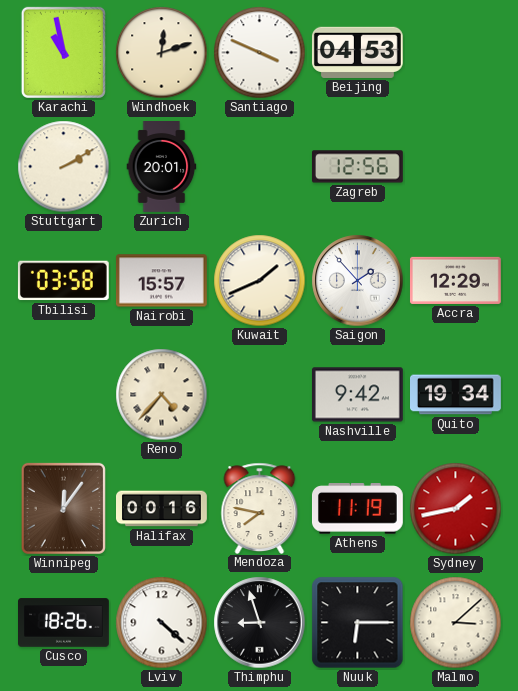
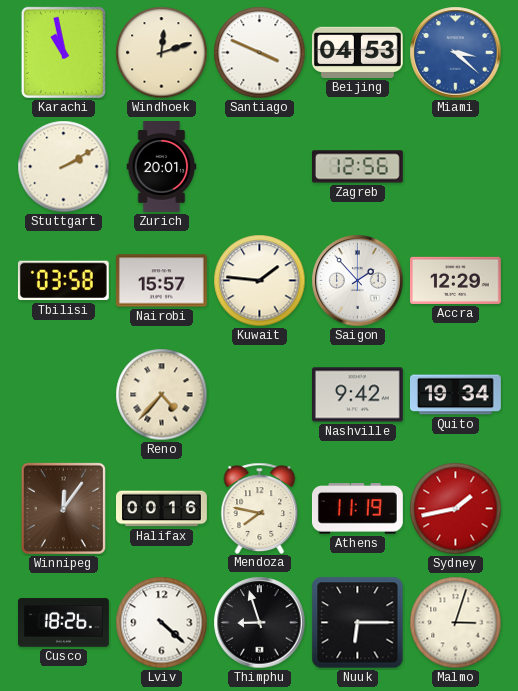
Miami: none -> 3:22
Kuwait: 1:41 -> 1:46
Malmo: 3:08 -> 3:03
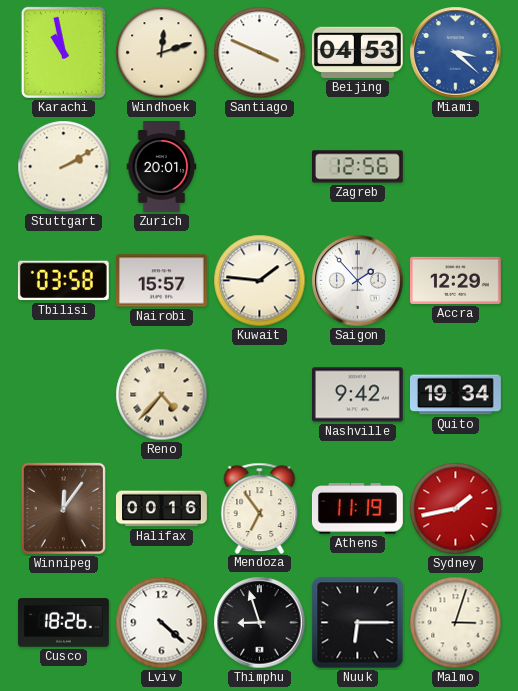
Mendoza: 7:47 -> 6:54
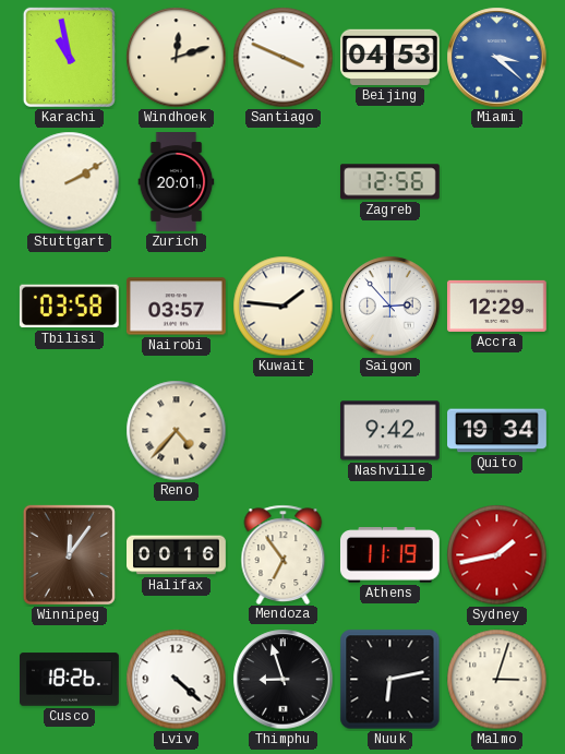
Nairobi: 15:57 -> 03:57
Saigon: 1:53 -> 2:53
Nuuk: 6:15 -> 6:13
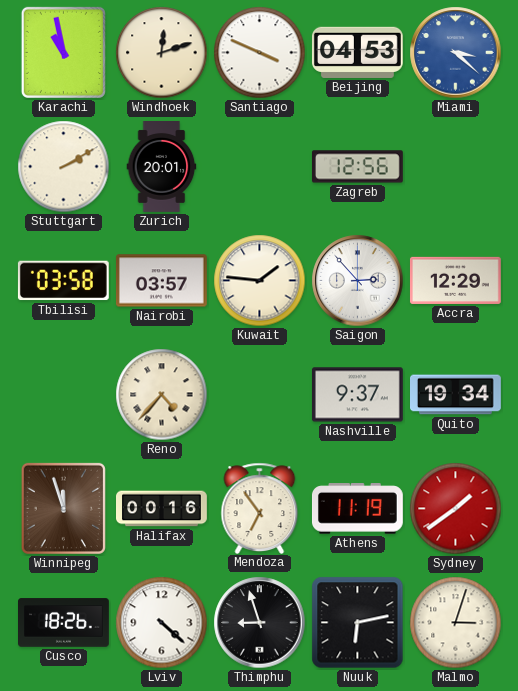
Nashville: 9:42 -> 9:37
Winnipeg: 12:06 -> 11:57
Sydney: 1:43 -> 1:39
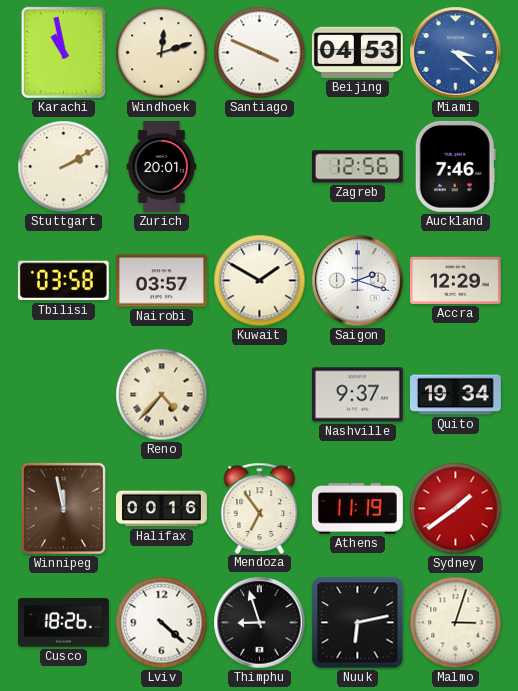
Auckland: none -> 7:46
Kuwait: 1:46 -> 1:50
Saigon: 2:53 -> 2:18
Winnipeg: 11:57 -> 11:58
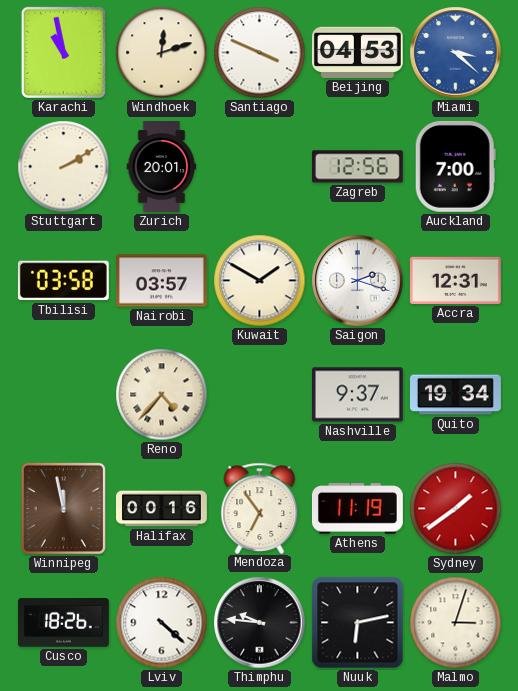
Auckland: 7:46 -> 7:00
Accra: 12:29 -> 12:31
Thimphu: 8:57 -> 9:46
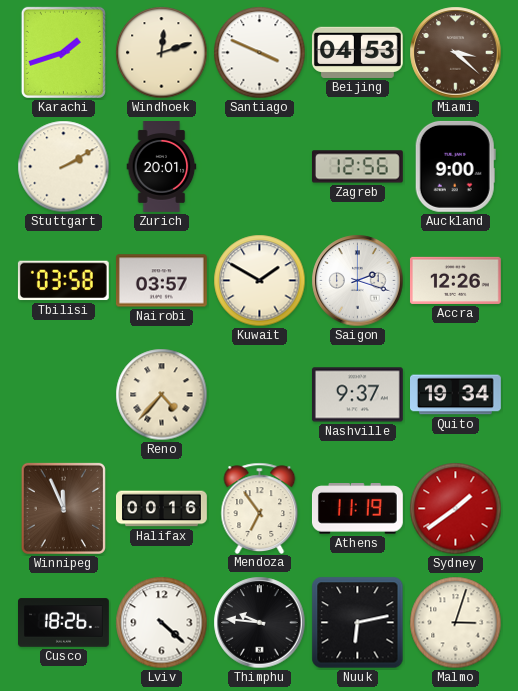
Karachi: 10:58 -> 1:42
Miami dial: blue -> brown
Auckland: 7:00 -> 9:00
Accra: 12:31 -> 12:26
Winnipeg: 11:58 -> 11:56
